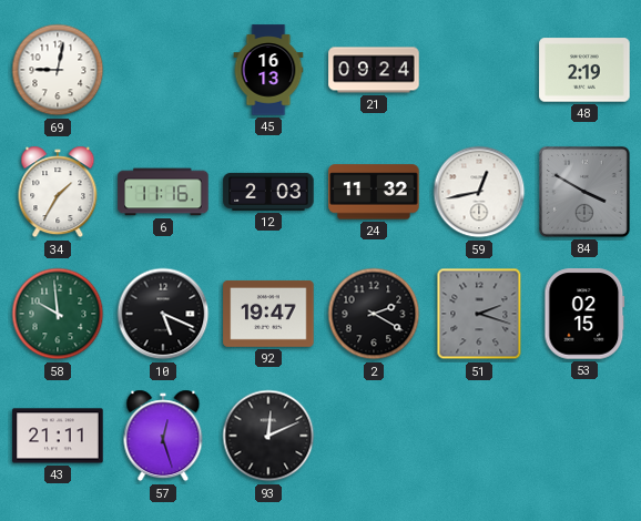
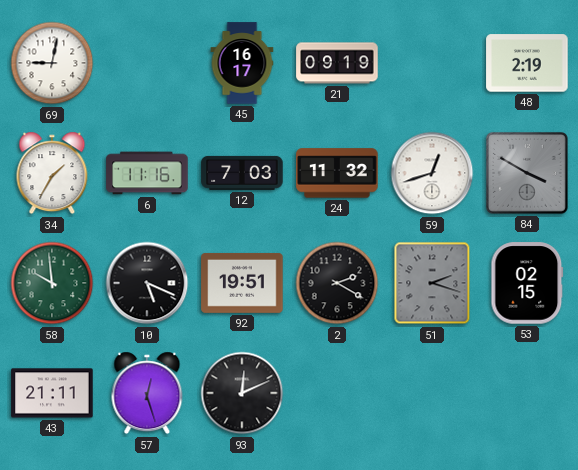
45: 16:13 -> 16:17
21: 09:24 -> 09:19
12: 2:03 -> 7:03
59: 12:43 -> 12:42
92: 19:47 -> 19:51
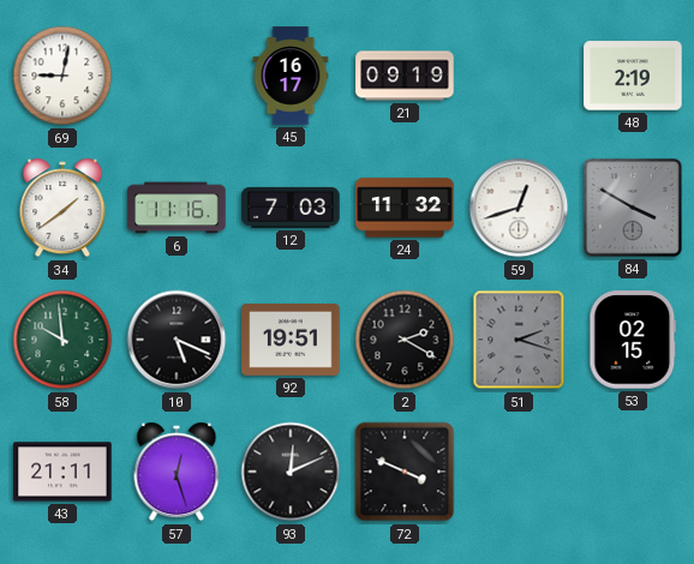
34: 1:35 -> 1:39
72: none -> 3:49
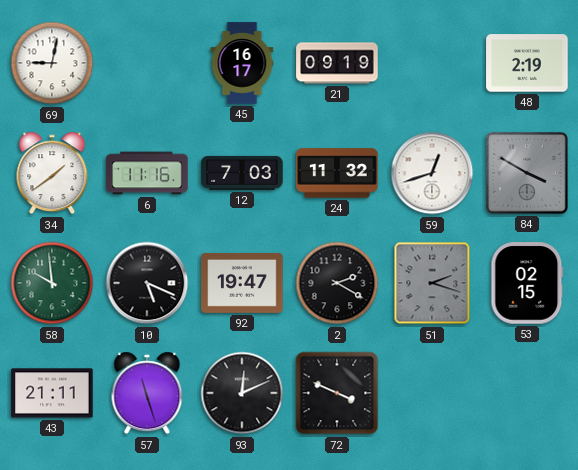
92: 19:51 -> 19:47
57: 12:27 -> 11:27
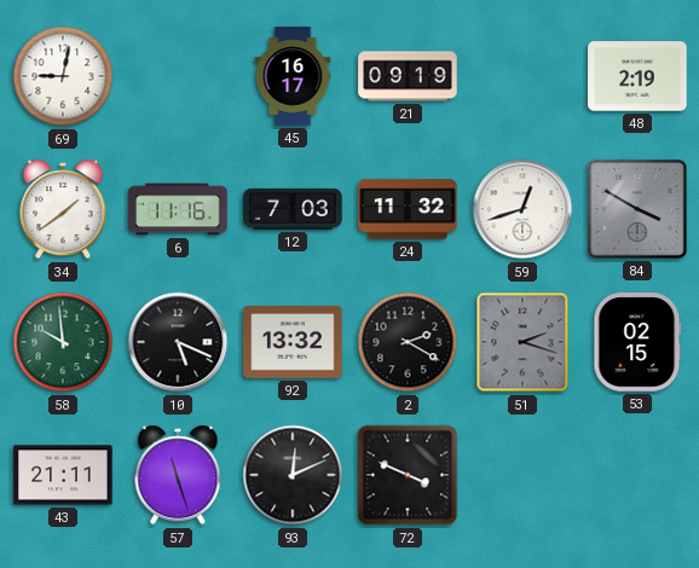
92: 19:47 -> 13:32
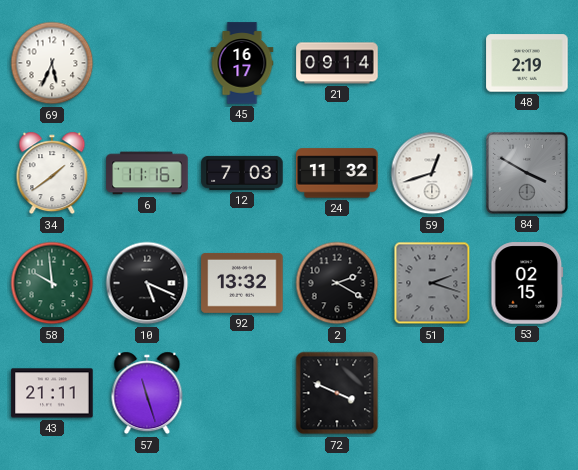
69: 9:02 -> 5:34
21: 09:19 -> 09:14
93: 12:11 -> none
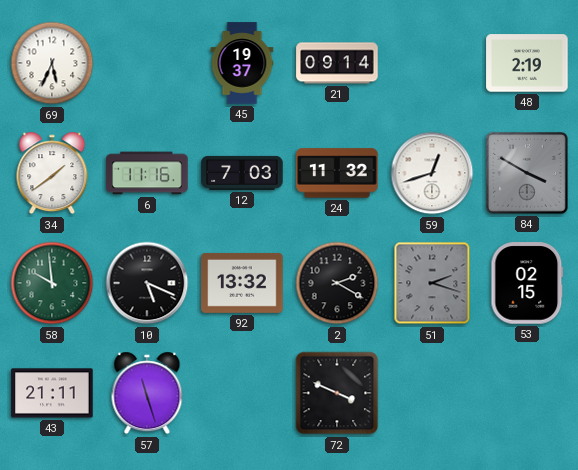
45: 16:17 -> 19:37
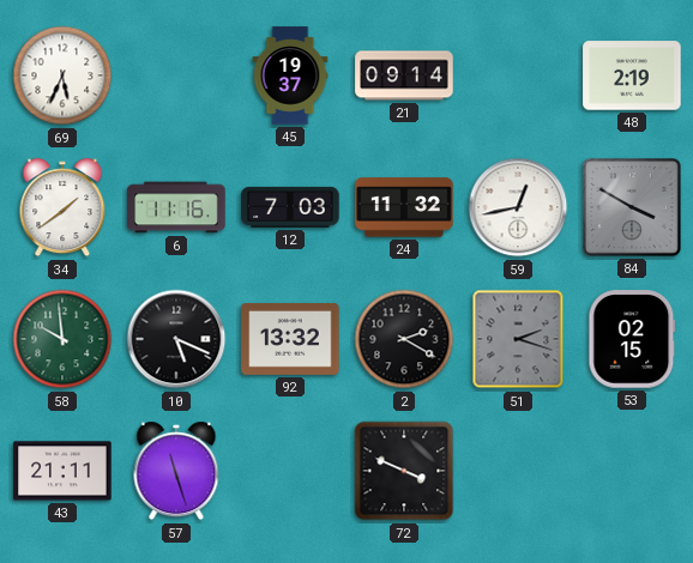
59: 12:42 -> 12:43
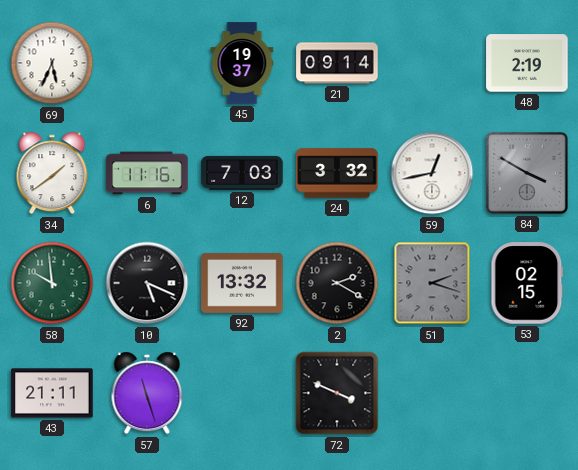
24: 11:32 -> 3:32
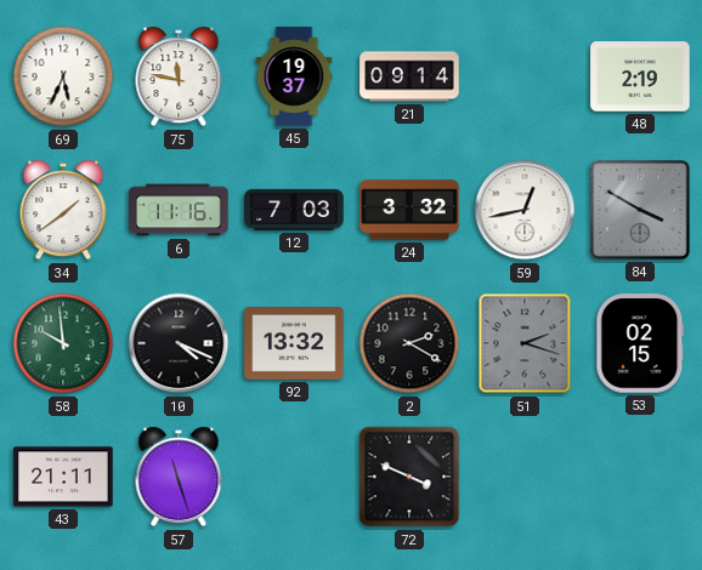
75: none -> 11:47
10: 5:19 -> 4:19
